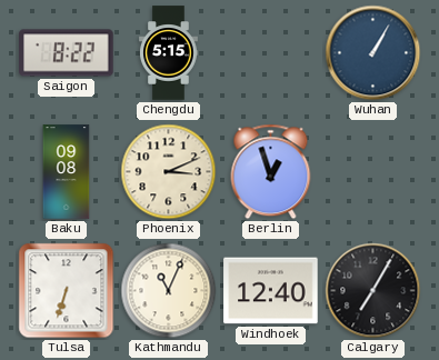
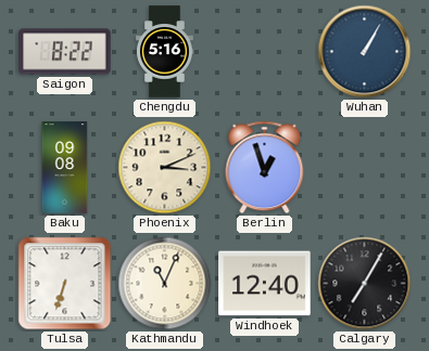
Chengdu: 5:15 -> 5:16
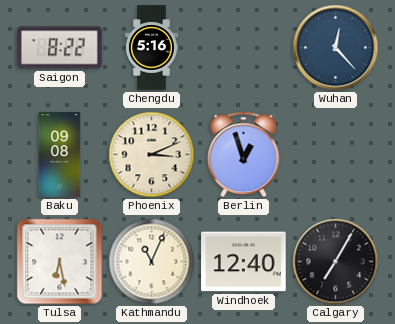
Wuhan: 1:05 -> 12:23
Tulsa: 6:33 -> 6:28
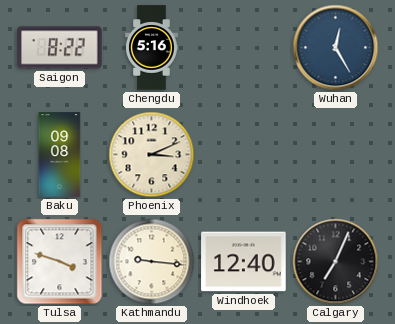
Wuhan: 12:23 -> 12:25
Berlin: 12:57 -> none
Tulsa: 6:28 -> 3:48
Kathmandu: 11:04 -> 9:16
Calgary: 7:05 -> 7:04
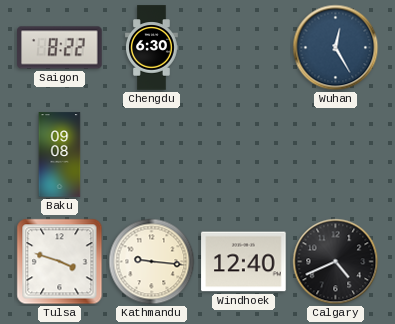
Chengdu: 5:16 -> 6:30
Phoenix: 3:11 -> none
Calgary: 7:04 -> 4:41
